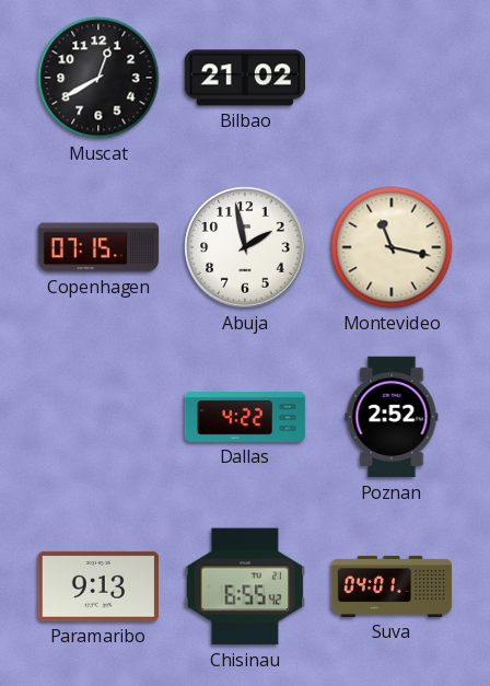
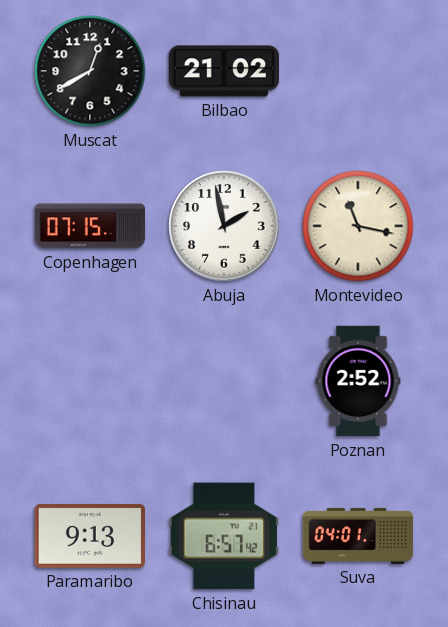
Dallas: 4:22 -> none
Chisinau: 6:55 -> 6:57
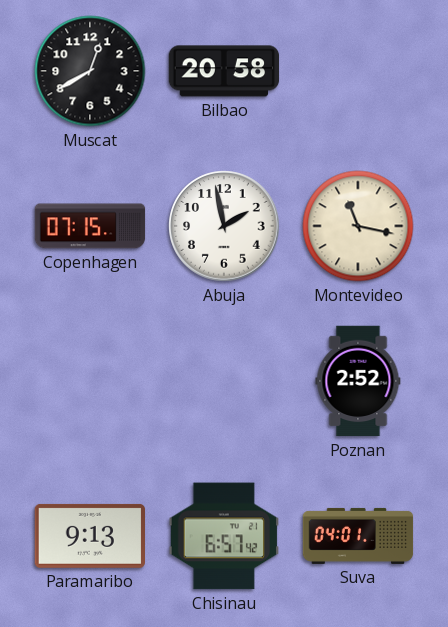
Bilbao: 21:02 -> 20:58
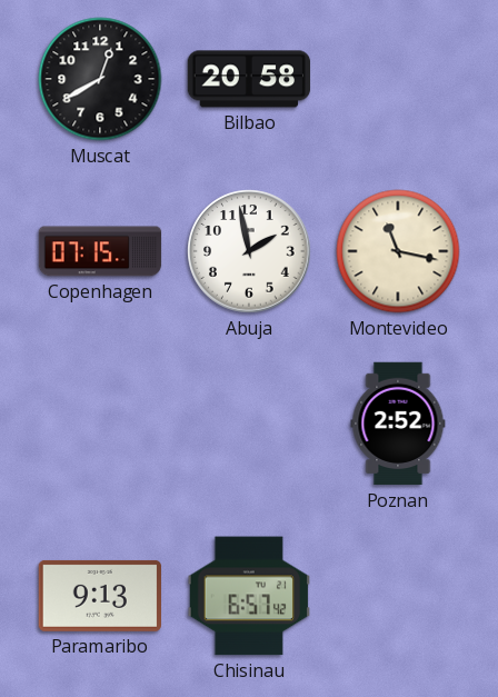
Suva: 04:01 -> none
